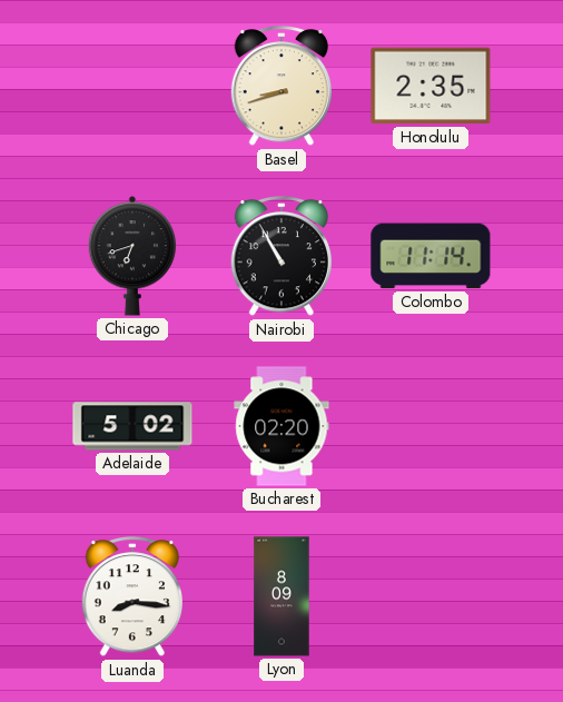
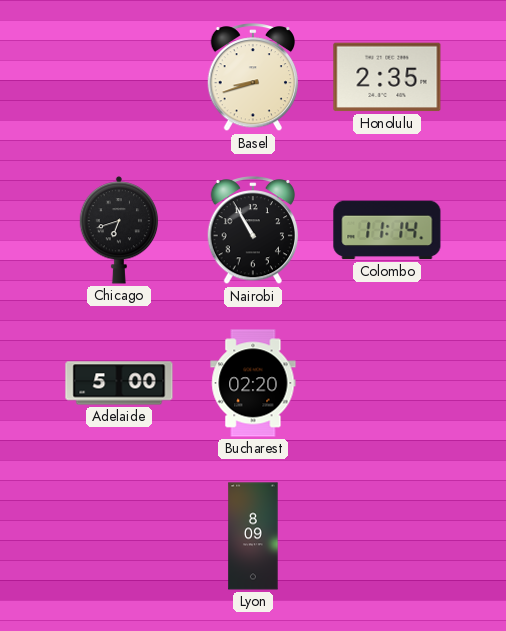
Adelaide: 5:02 -> 5:00
Luanda: 8:16 -> none
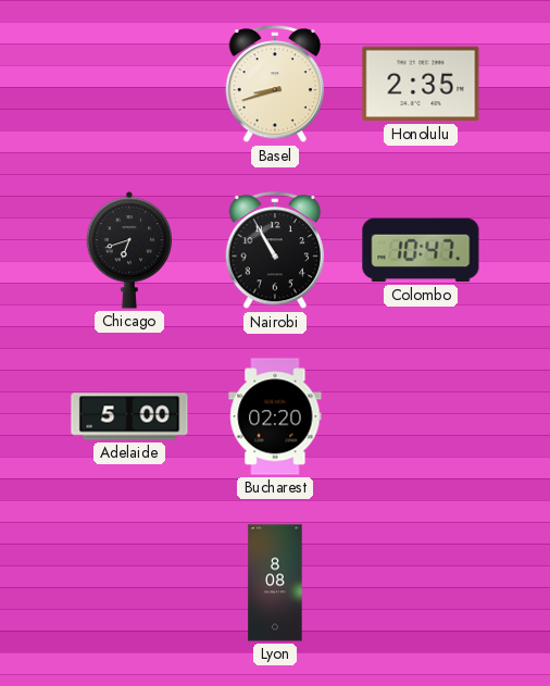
Colombo: 11:14 -> 10:47
Lyon: 8:09 -> 8:08
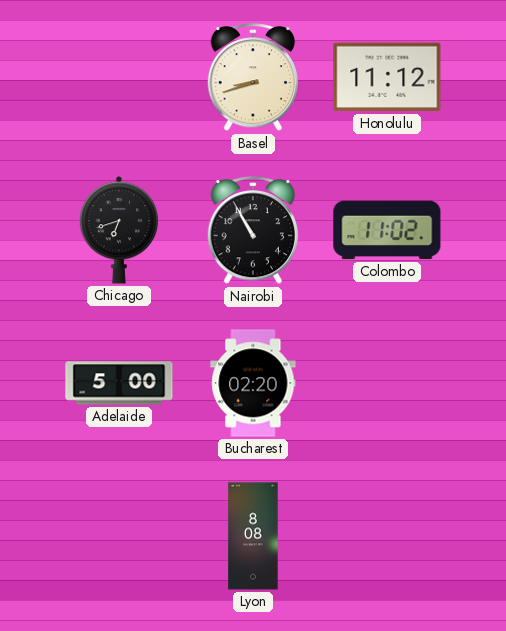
Honolulu: 2:35 -> 11:12
Colombo: 10:47 -> 11:02
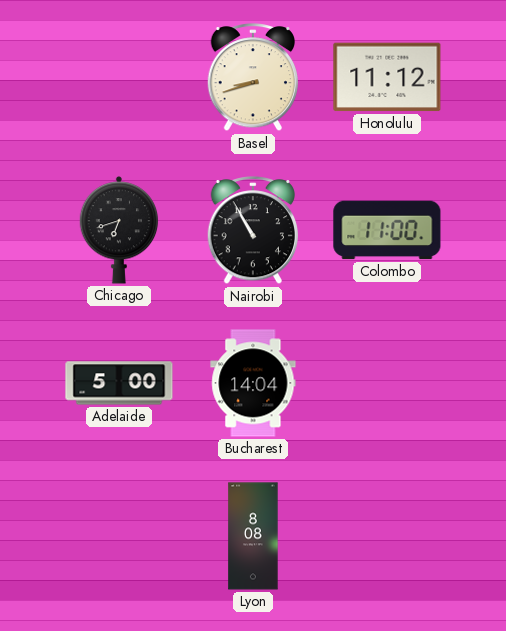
Colombo: 11:02 -> 11:00
Bucharest: 02:20 -> 14:04
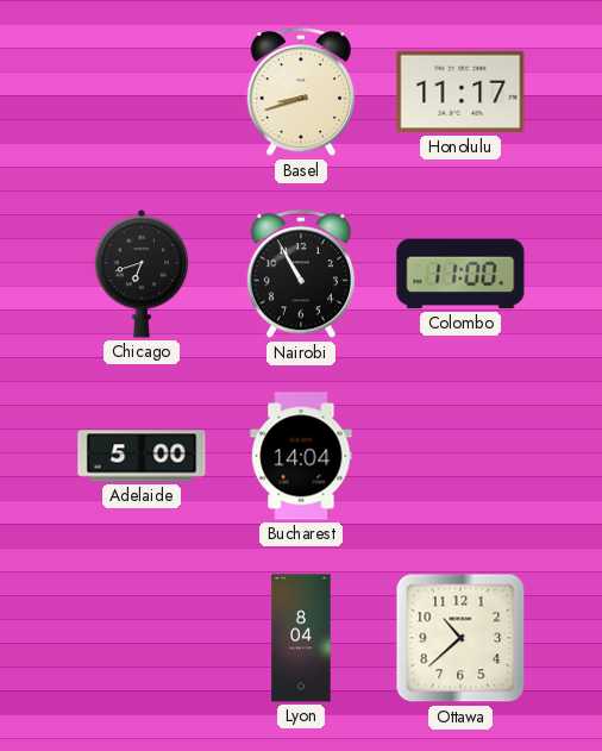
Honolulu: 11:12 -> 11:17
Lyon: 8:08 -> 8:04
Ottawa: none -> 10:38
